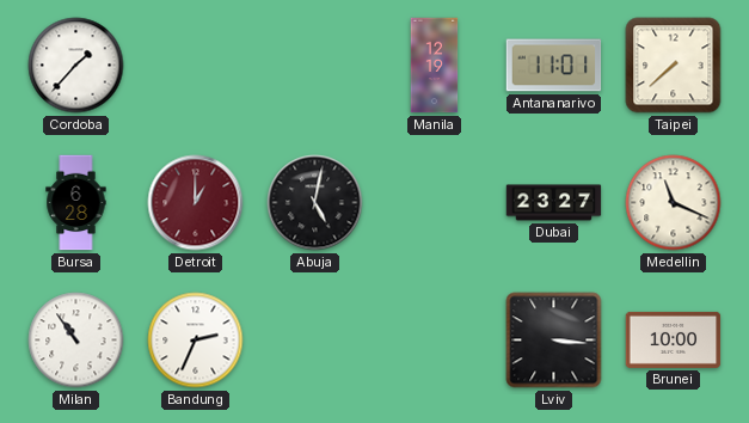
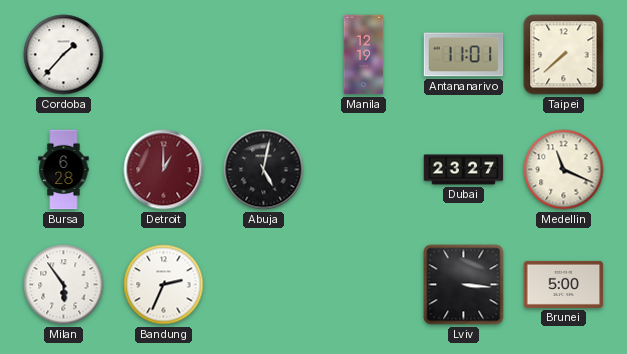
Milan: 10:54 -> 5:54
Brunei: 10:00 -> 5:00
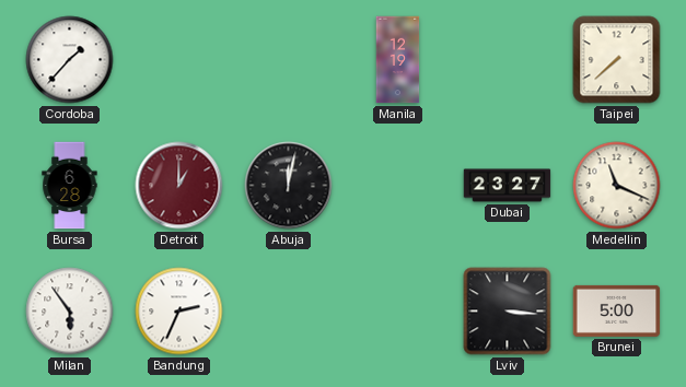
Antananarivo: 11:01 -> none
Abuja: 5:02 -> 12:02
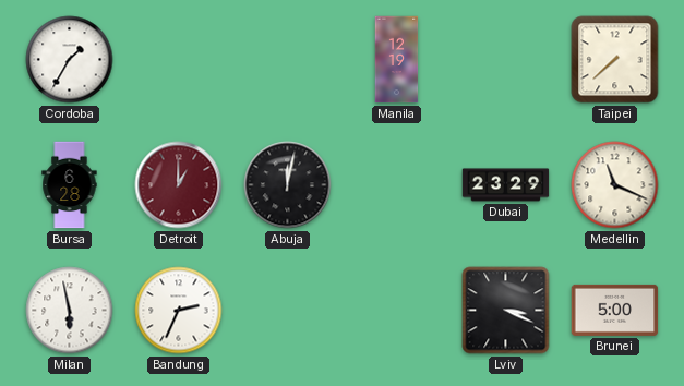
Cordoba: 1:37 -> 1:35
Dubai: 23:27 -> 23:29
Milan: 5:54 -> 5:58
Lviv: 3:16 -> 3:19
